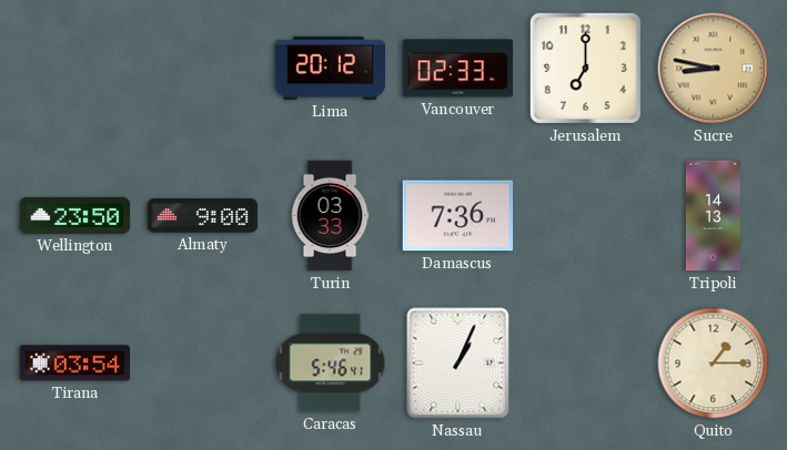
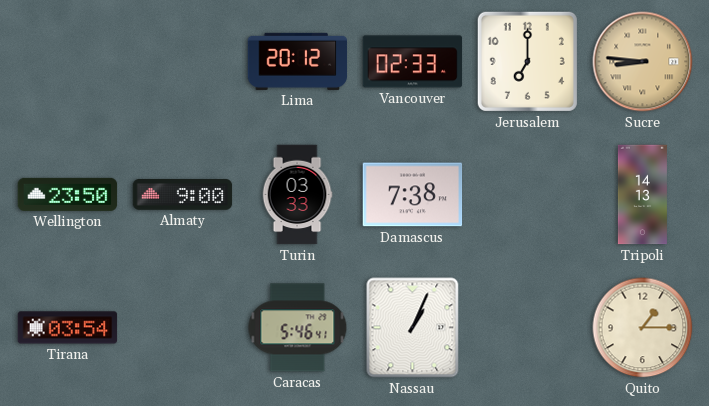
Sucre: 8:47 -> 8:46
Damascus: 7:36 -> 7:38
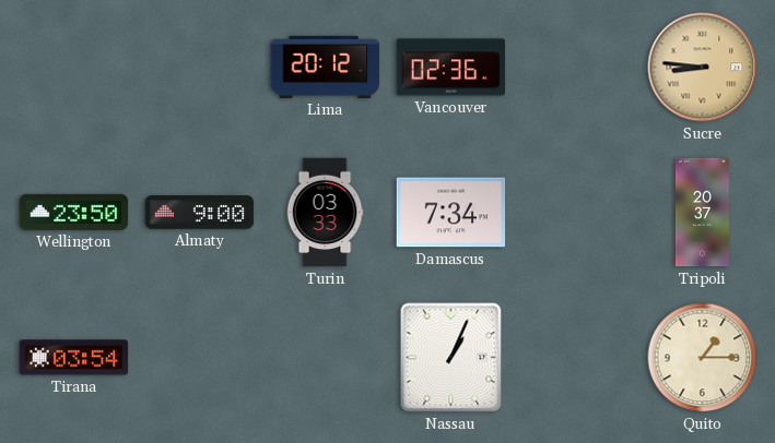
Vancouver: 02:33 -> 02:36
Jerusalem: 7:00 -> none
Damascus: 7:38 -> 7:34
Tripoli: 14:13 -> 20:37
Caracas: 5:46 -> none
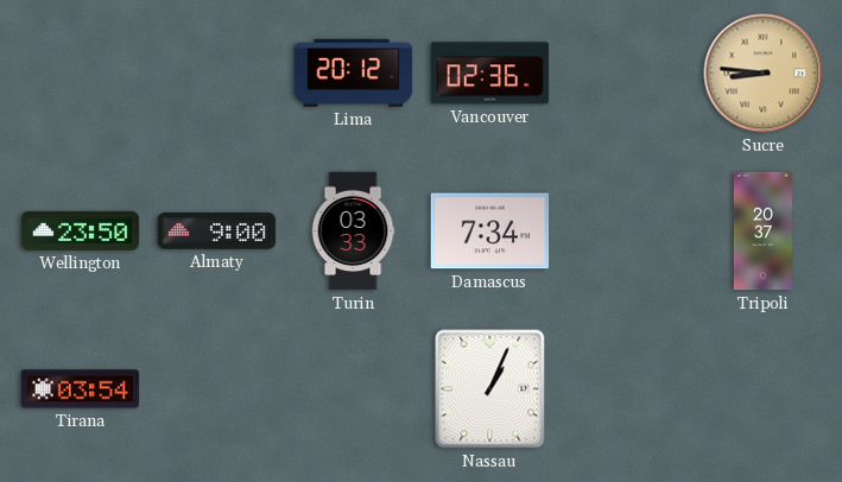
Quito: 1:15 -> none
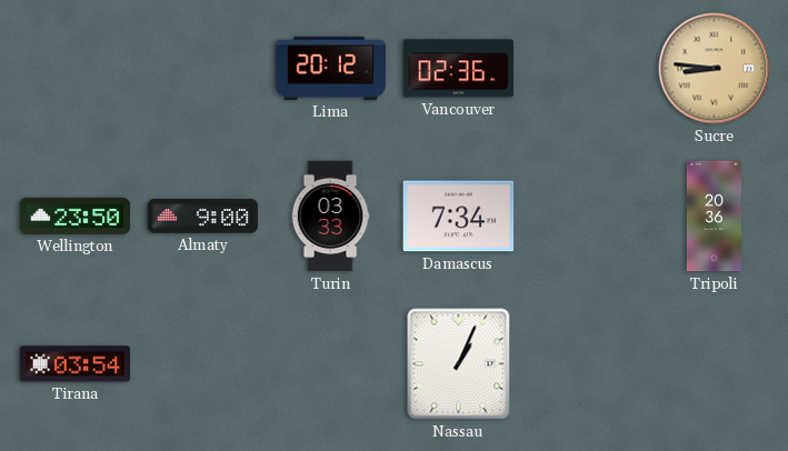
Tripoli: 20:37 -> 20:36
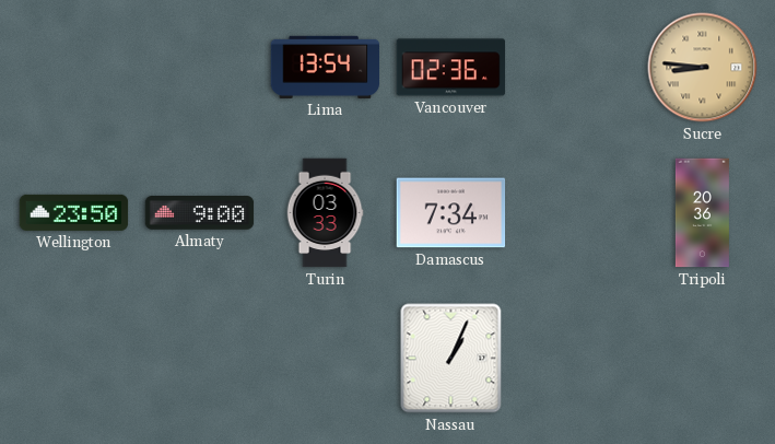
Lima: 20:12 -> 13:54
Tirana: 03:54 -> none
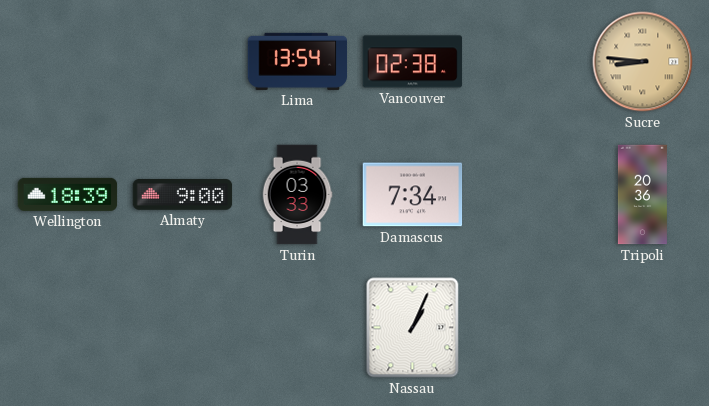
Vancouver: 02:36 -> 02:38
Wellington: 23:50 -> 18:39
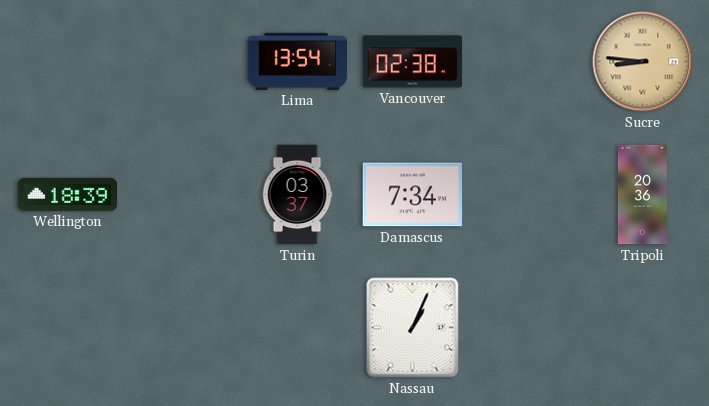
Almaty: 9:00 -> none
Turin: 03:33 -> 03:37
